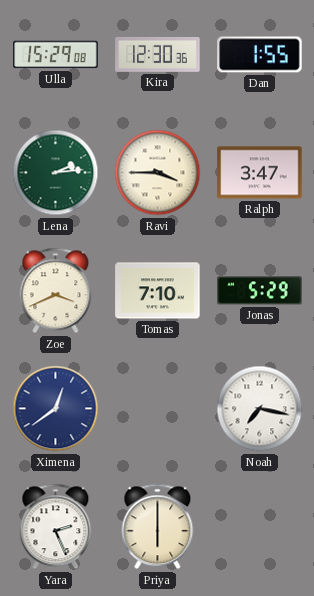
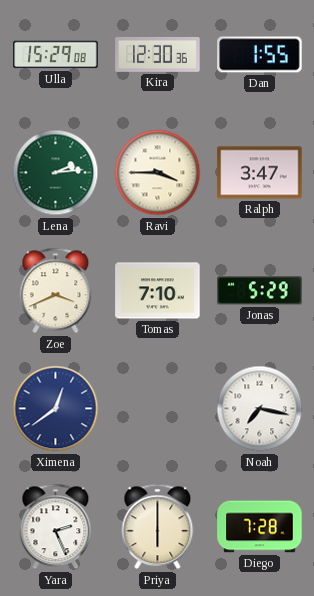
Diego: none -> 7:28
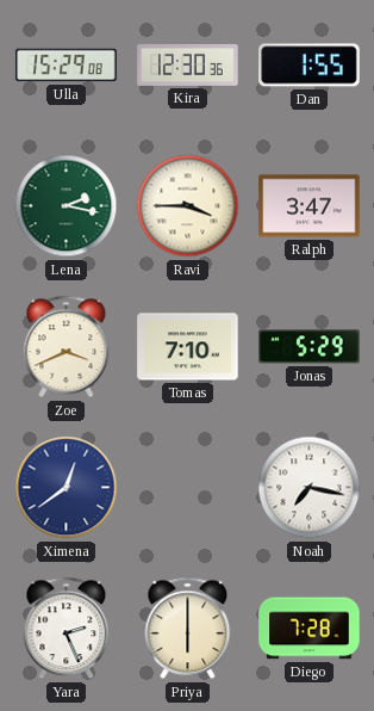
Lena: 2:14 -> 2:17
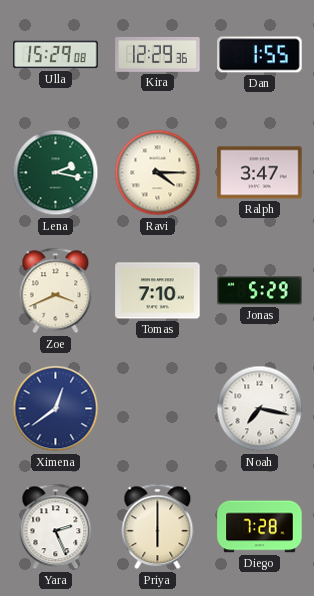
Kira: 12:30 -> 12:29
Ravi: 3:45 -> 4:15
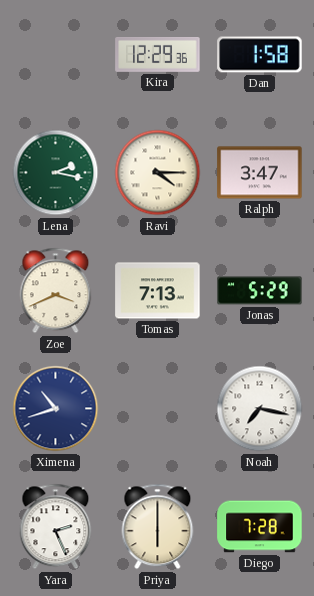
Ulla: 15:29 -> none
Dan: 1:55 -> 1:58
Tomas: 7:10 -> 7:13
Ximena: 12:39 -> 10:42
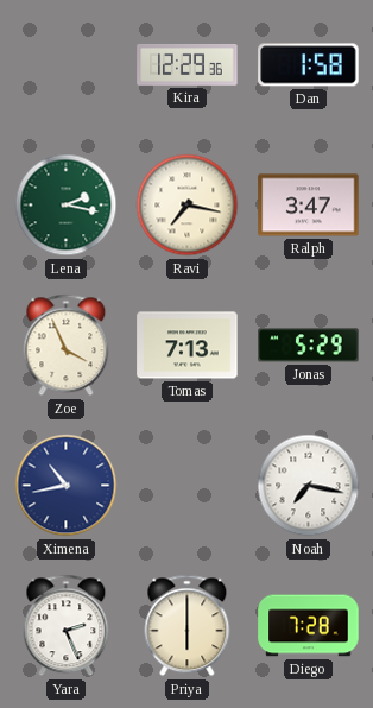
Ravi: 4:15 -> 7:17
Zoe: 3:41 -> 3:56
Ximena: 10:42 -> 10:43
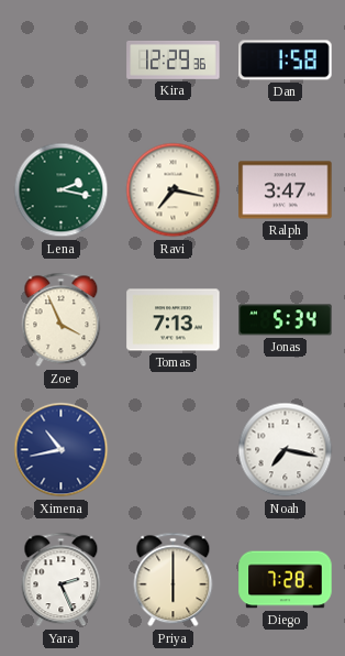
Jonas: 5:29 -> 5:34
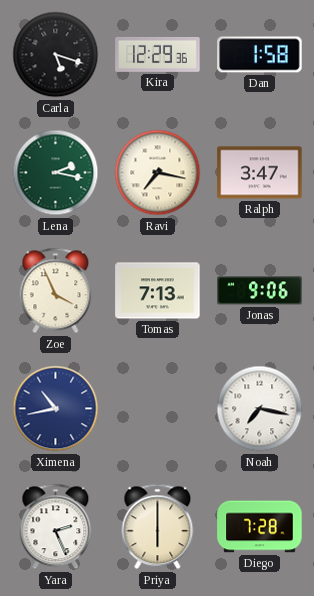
Carla: none -> 5:18
Jonas: 5:34 -> 9:06
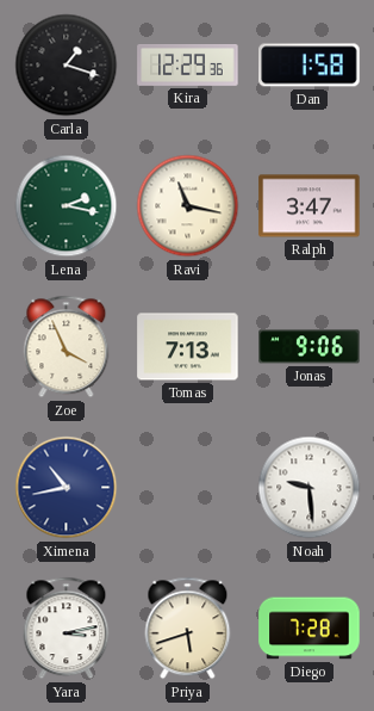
Carla: 5:18 -> 1:18
Ravi: 7:17 -> 11:17
Noah: 7:17 -> 9:29
Yara: 2:26 -> 3:13
Priya: 6:00 -> 5:42
